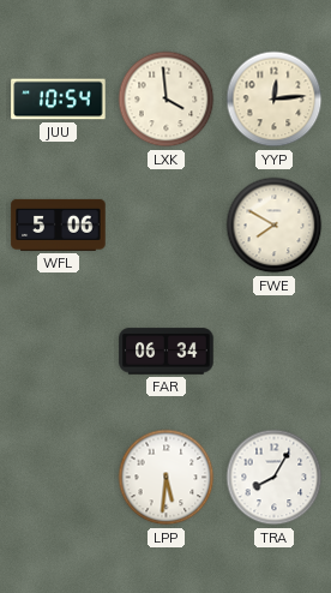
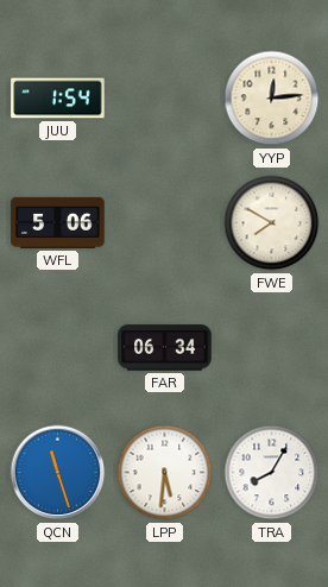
JUU: 10:54 -> 1:54
LXK: 3:59 -> none
QCN: none -> 11:27
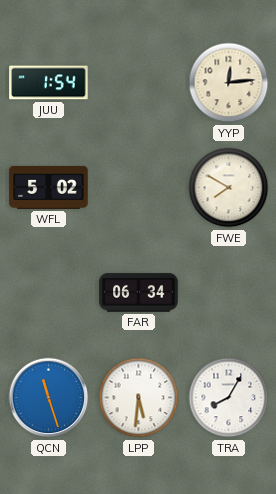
WFL: 5:06 -> 5:02
